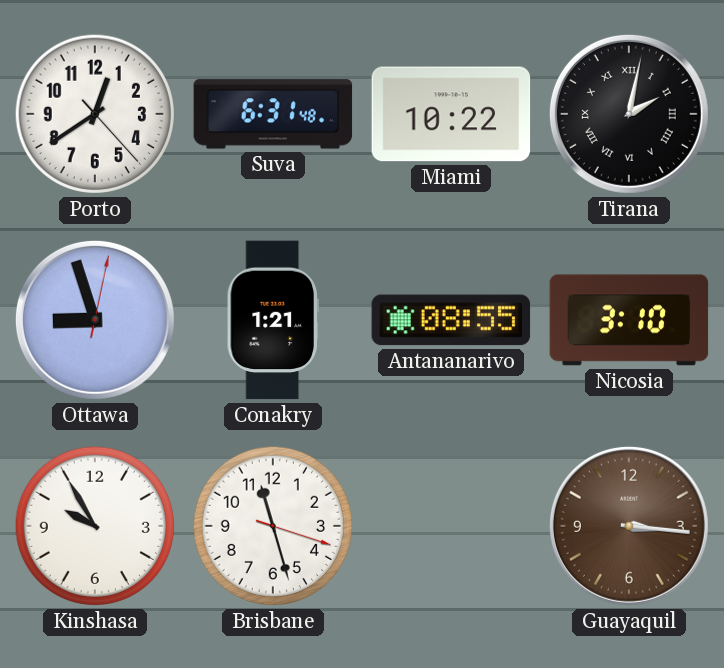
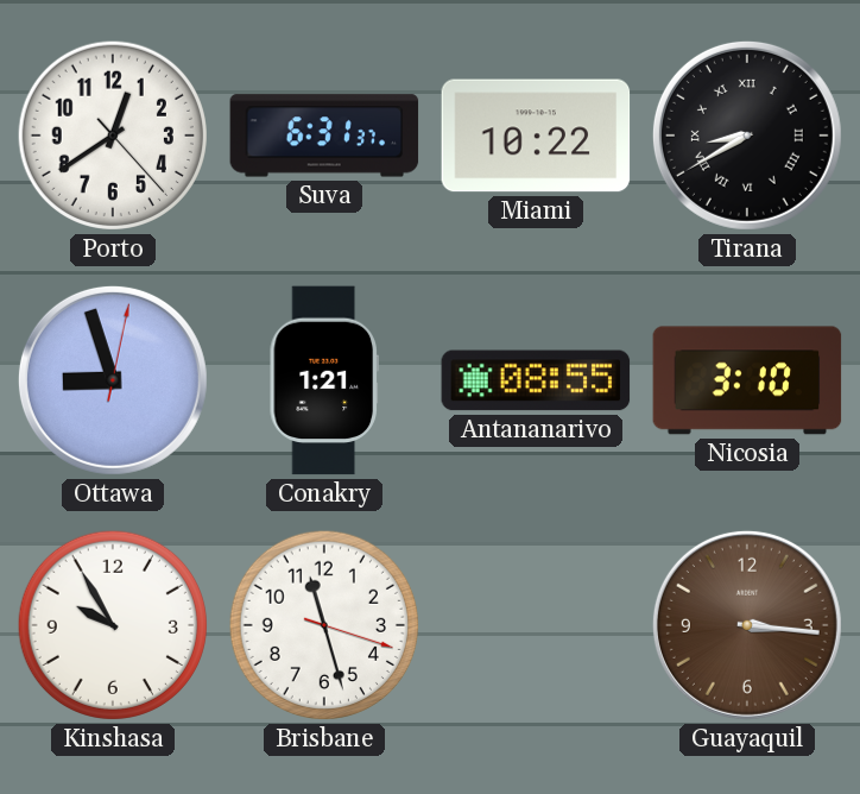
Suva: 6:31:48 -> 6:31:37
Tirana: 2:02 -> 8:40
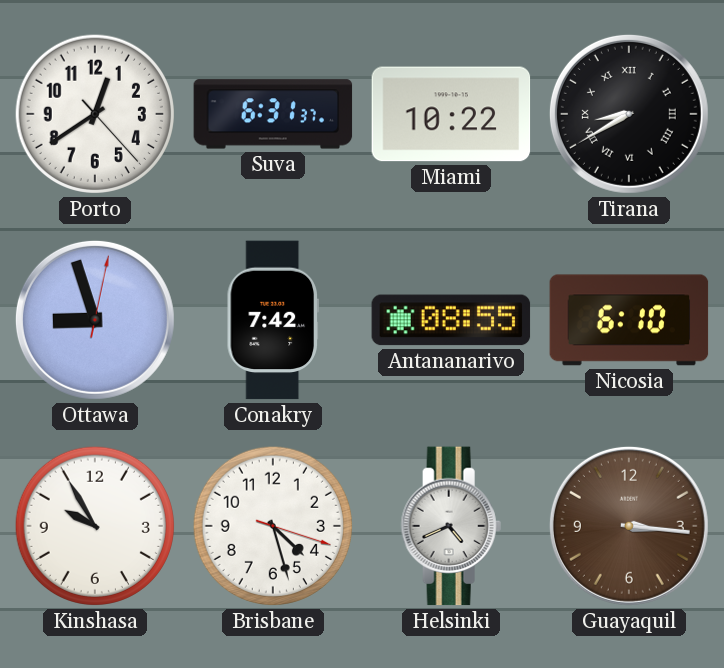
Conakry: 1:21 -> 7:42
Nicosia: 3:10 -> 6:10
Brisbane: 11:27 -> 4:27
Helsinki: none -> 4:41
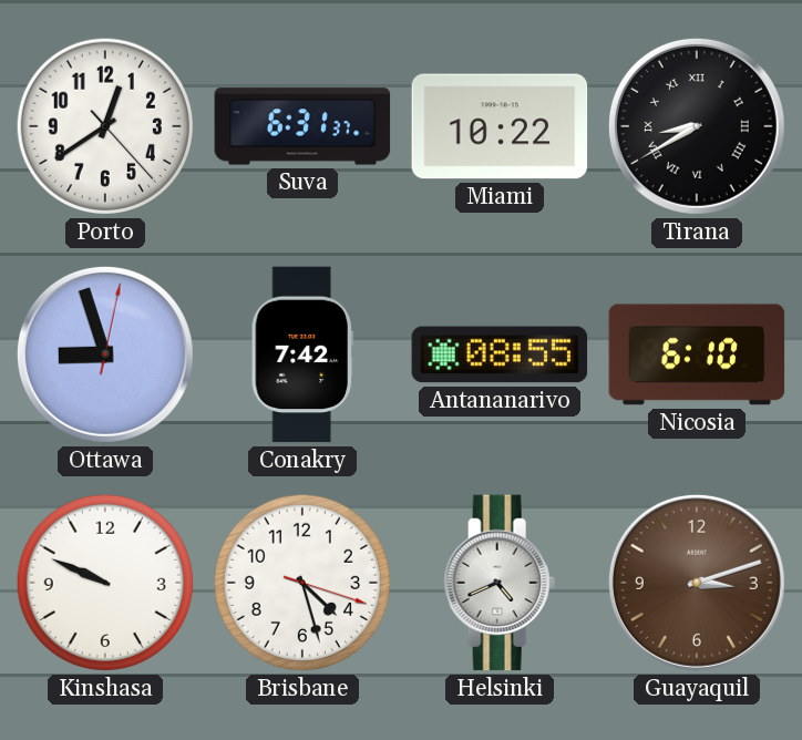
Kinshasa: 9:55 -> 9:49
Guayaquil: 3:16 -> 3:12
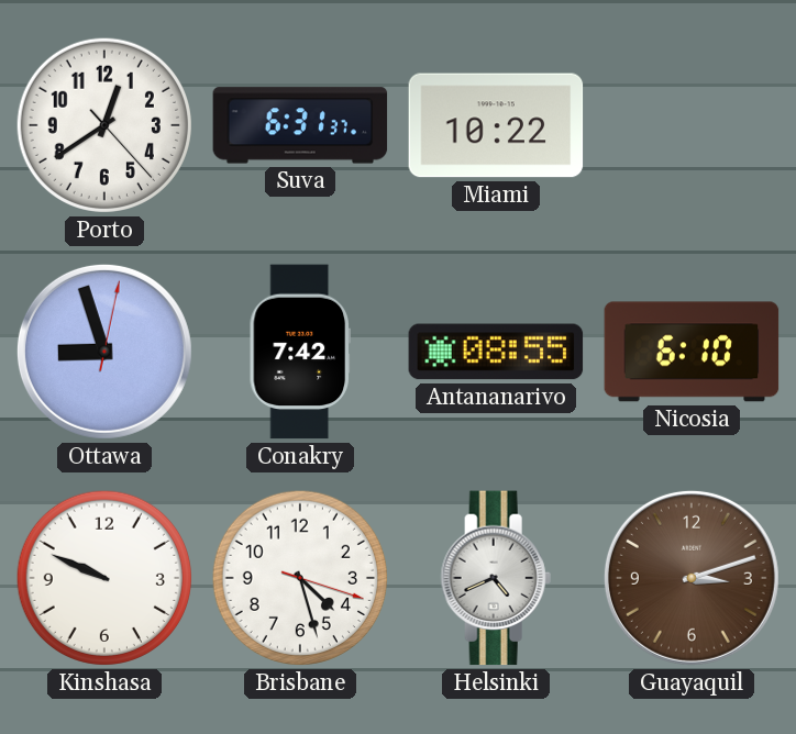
Tirana: 8:40 -> none
